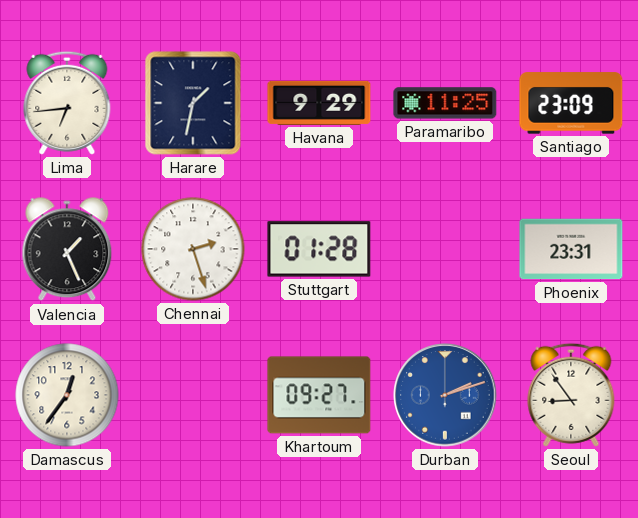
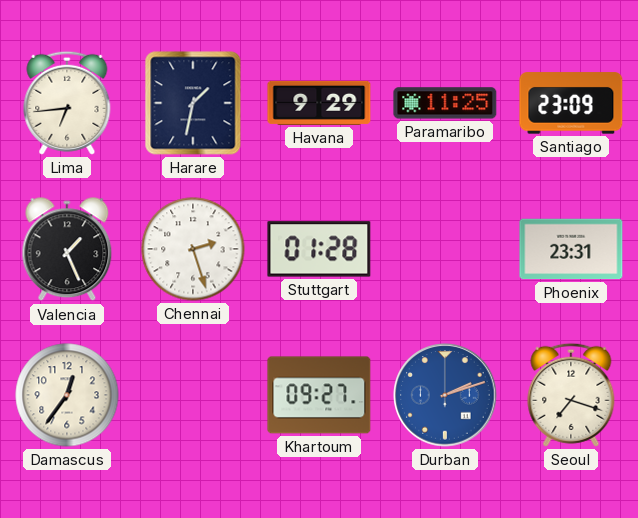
Seoul: 8:54 -> 7:18
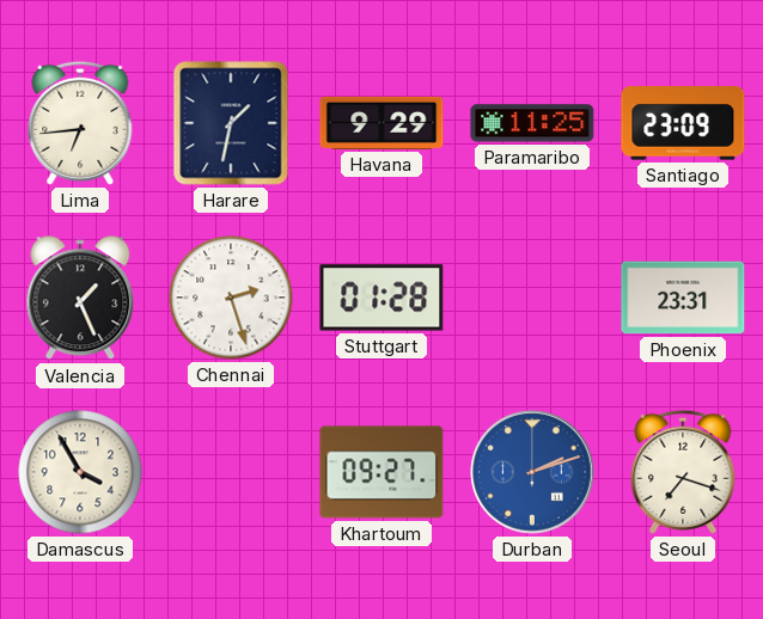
Damascus: 12:36 -> 3:55
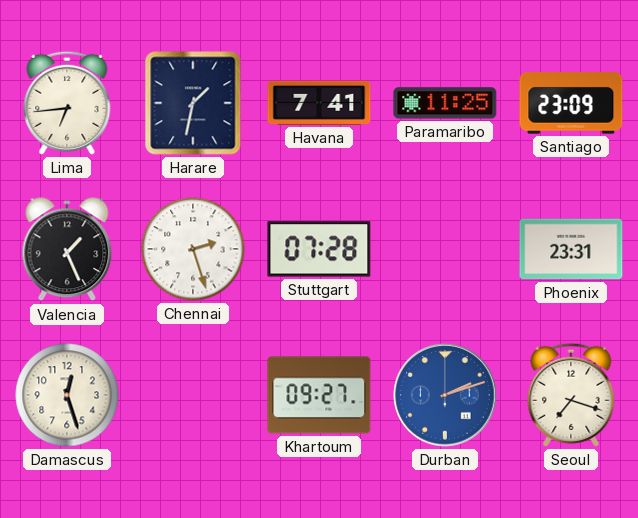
Havana: 9:29 -> 7:41
Stuttgart: 01:28 -> 07:28
Damascus: 3:55 -> 12:27
